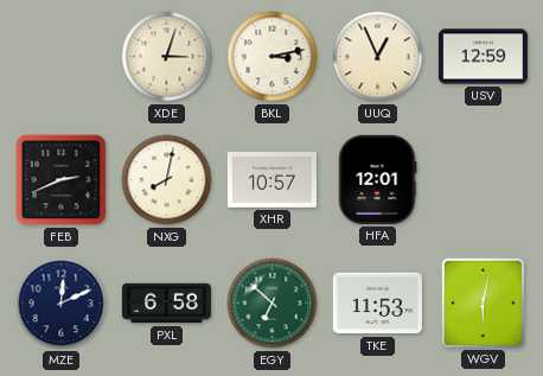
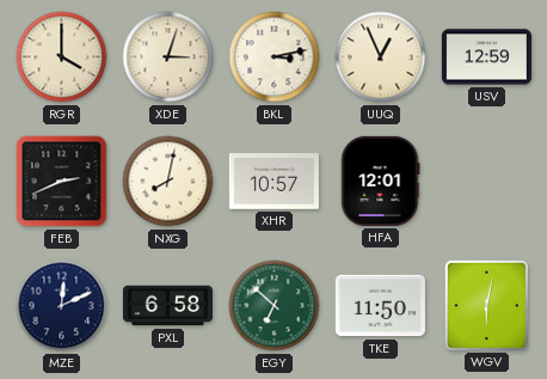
RGR: none -> 4:00
TKE: 11:53 -> 11:50
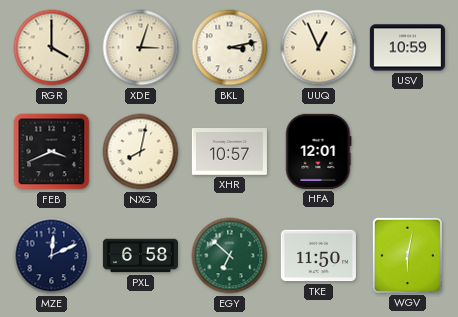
USV: 12:59 -> 10:59
FEB: 2:41 -> 3:41
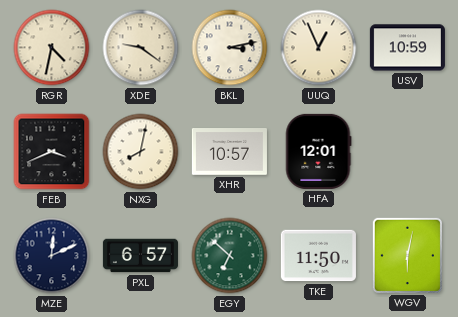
RGR: 4:00 -> 4:32
XDE: 3:03 -> 9:21
PXL: 6:58 -> 6:57
